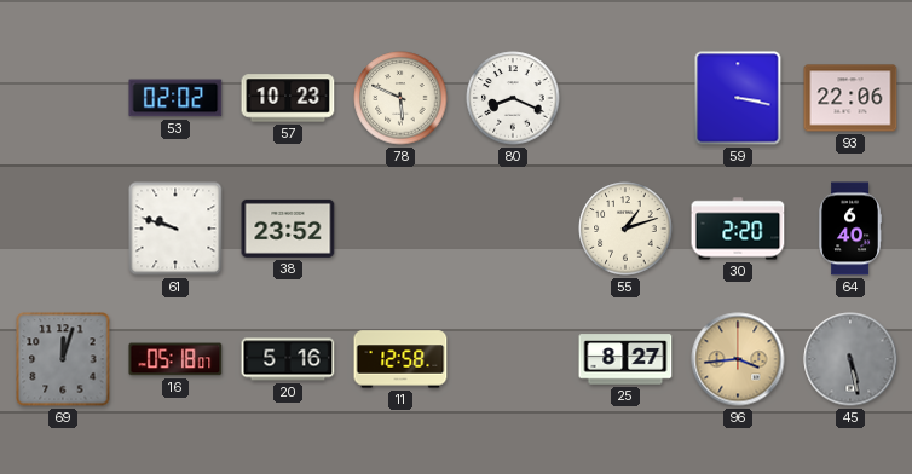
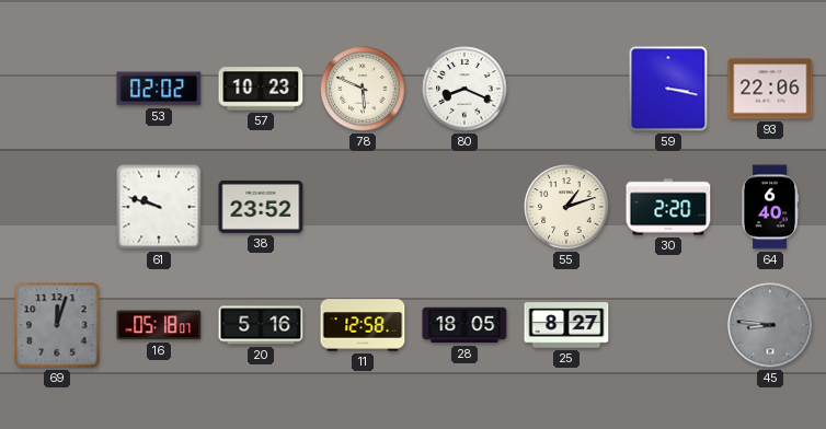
28: none -> 18:05
96: 3:44 -> none
45: 5:28 -> 8:46
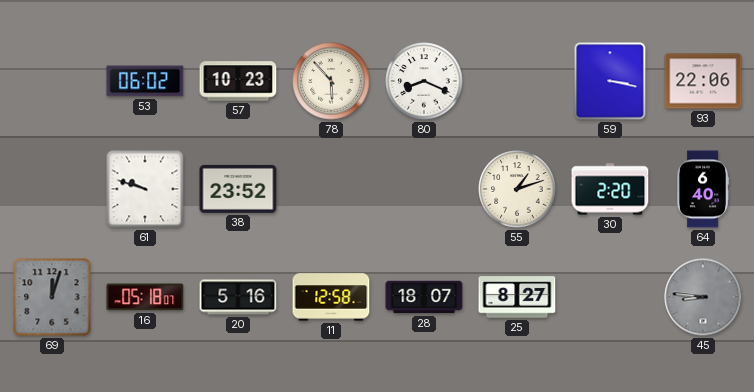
53: 02:02 -> 06:02
78: 5:49 -> 5:53
28: 18:05 -> 18:07
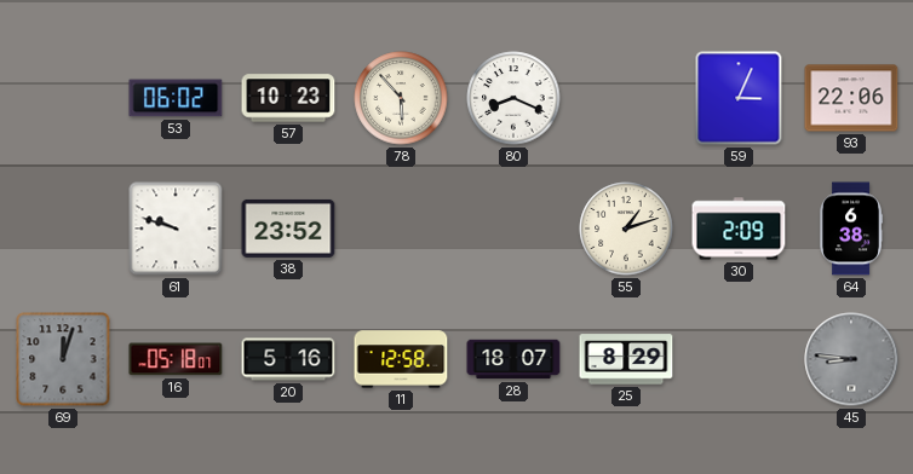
59: 3:17 -> 3:04
30: 2:20 -> 2:09
64: 6:40 -> 6:38
25: 8:27 -> 8:29
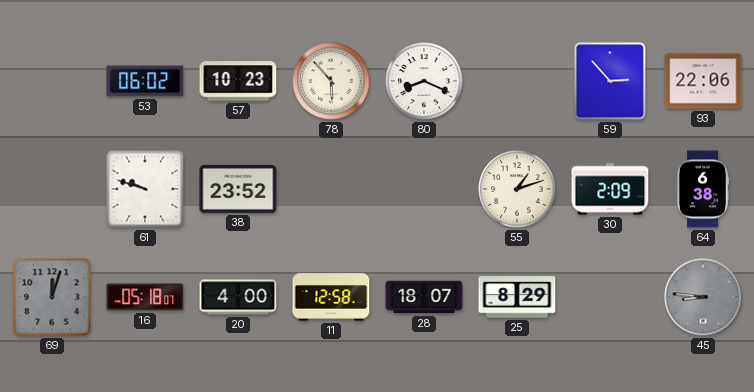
59: 3:04 -> 2:53
20: 5:16 -> 4:00
